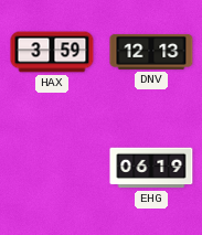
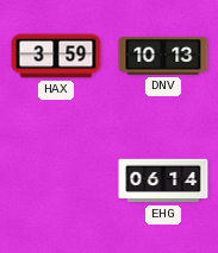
DNV: 12:13 -> 10:13
EHG: 06:19 -> 06:14
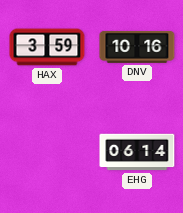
DNV: 10:13 -> 10:16
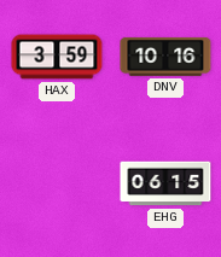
EHG: 06:14 -> 06:15
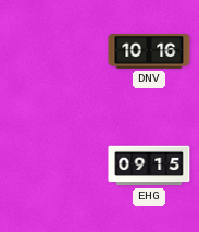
HAX: 3:59 -> none
EHG: 06:15 -> 09:15
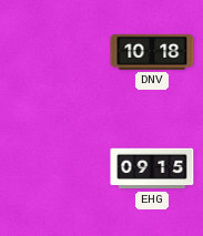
DNV: 10:16 -> 10:18
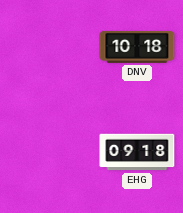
EHG: 09:15 -> 09:18
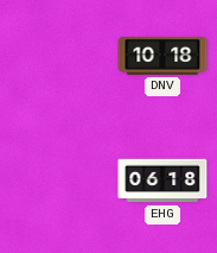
EHG: 09:18 -> 06:18
